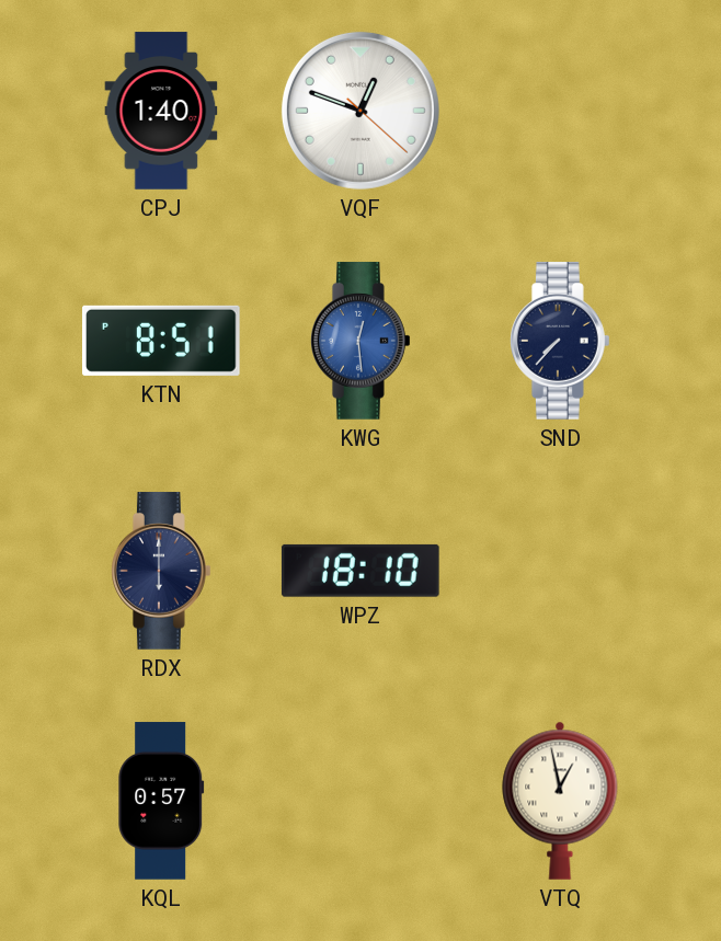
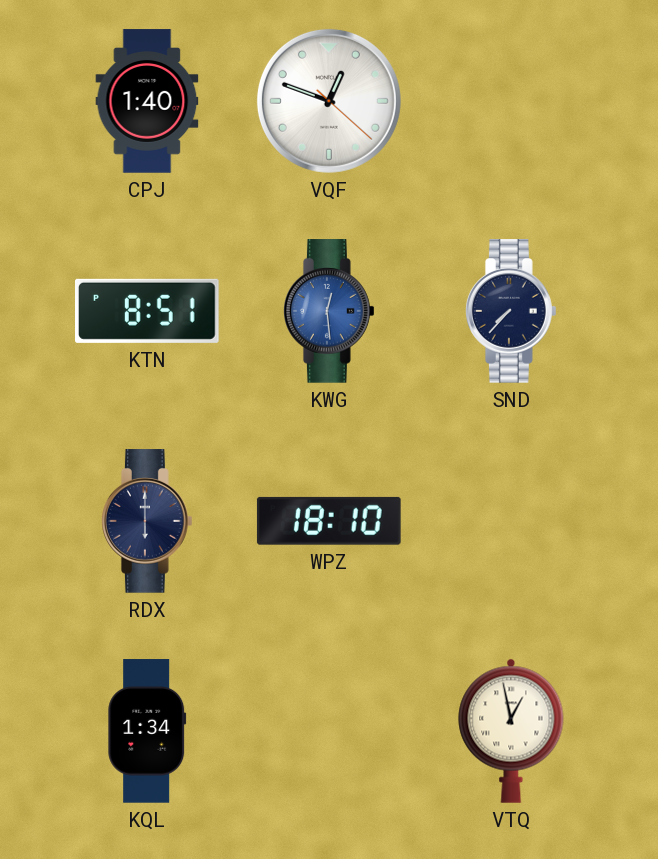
KQL: 0:57 -> 1:34
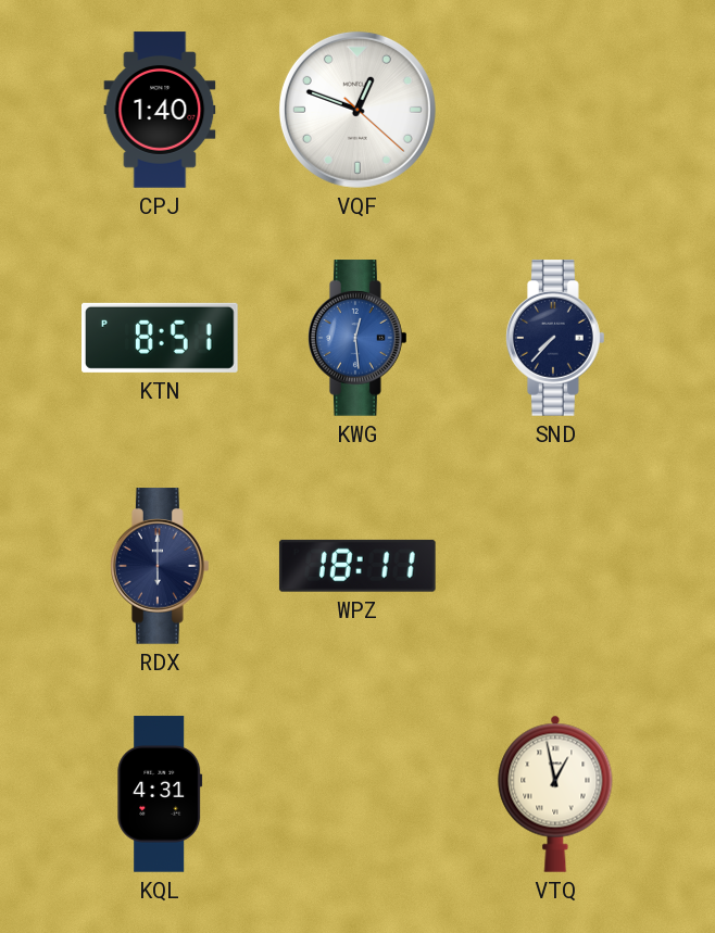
WPZ: 18:10 -> 18:11
KQL: 1:34 -> 4:31
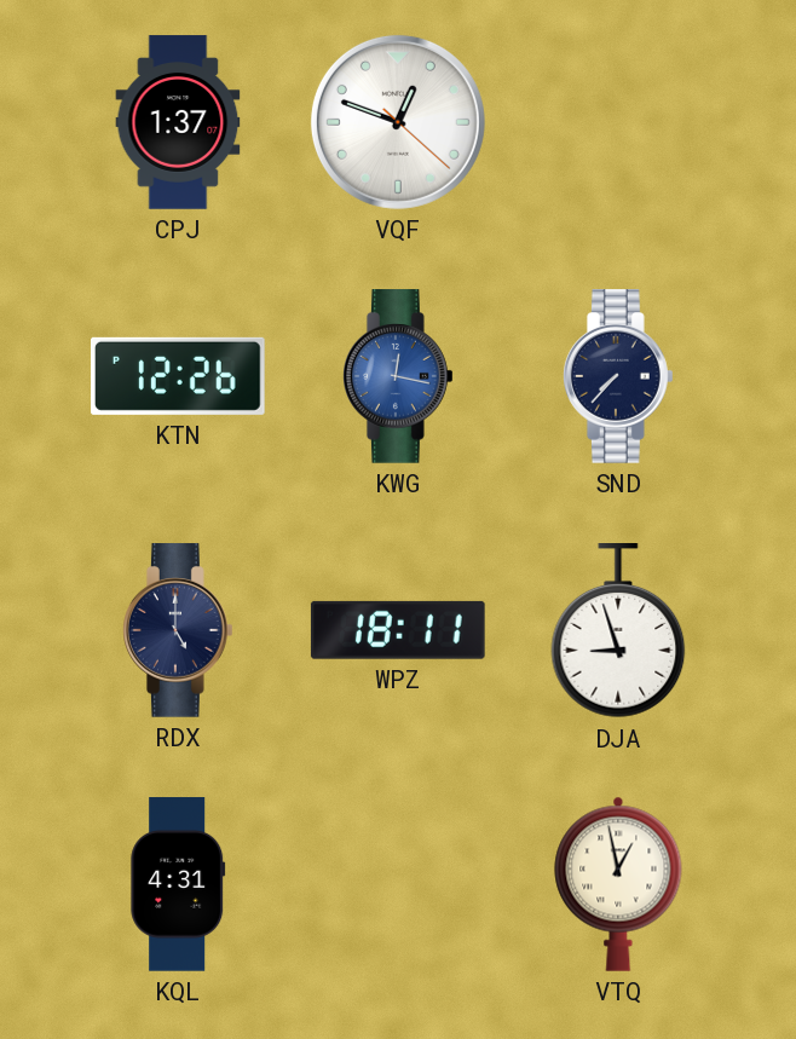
CPJ: 1:40 -> 1:37
KTN: 8:51 -> 12:26
KWG: 12:29 -> 12:17
RDX: 6:00 -> 5:00
DJA: none -> 8:57
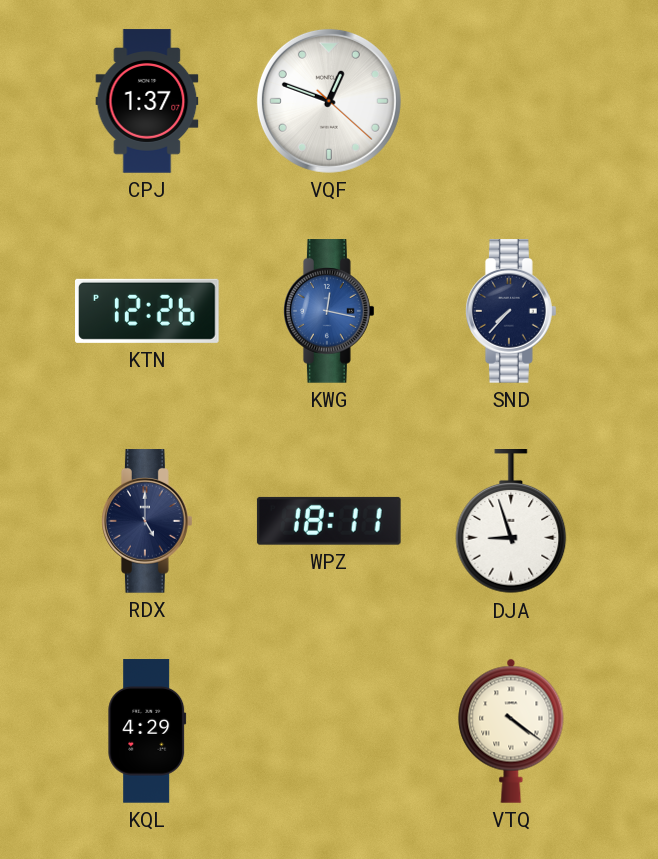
KQL: 4:31 -> 4:29
VTQ: 12:58 -> 4:21
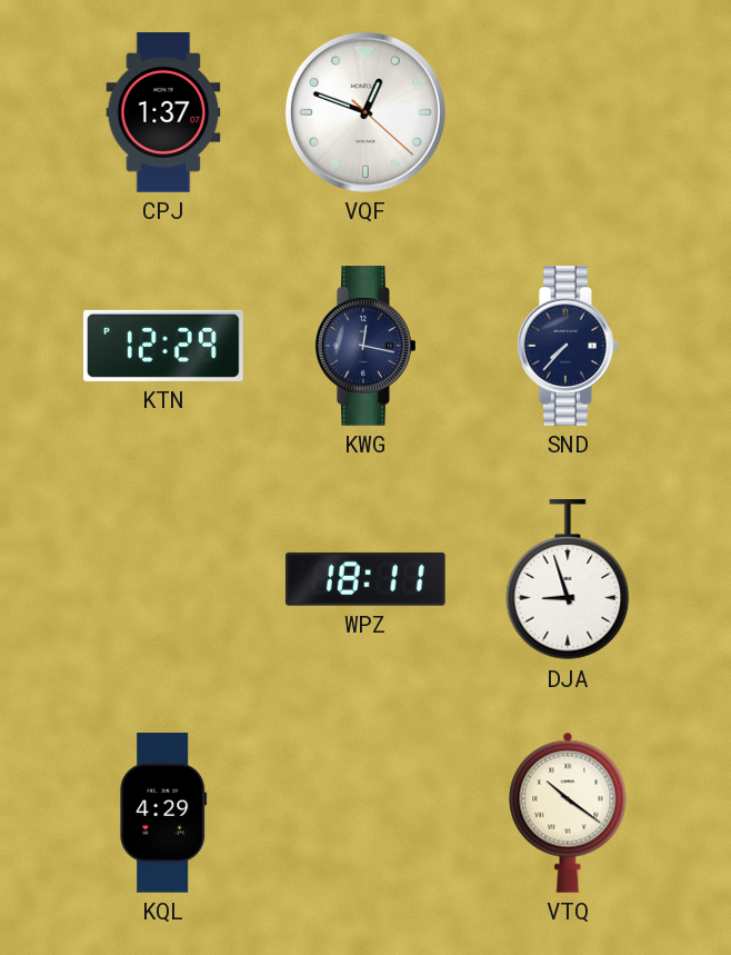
KTN: 12:26 -> 12:29
KWG dial: blue -> navy
RDX: 5:00 -> none
VTQ: 4:21 -> 10:21
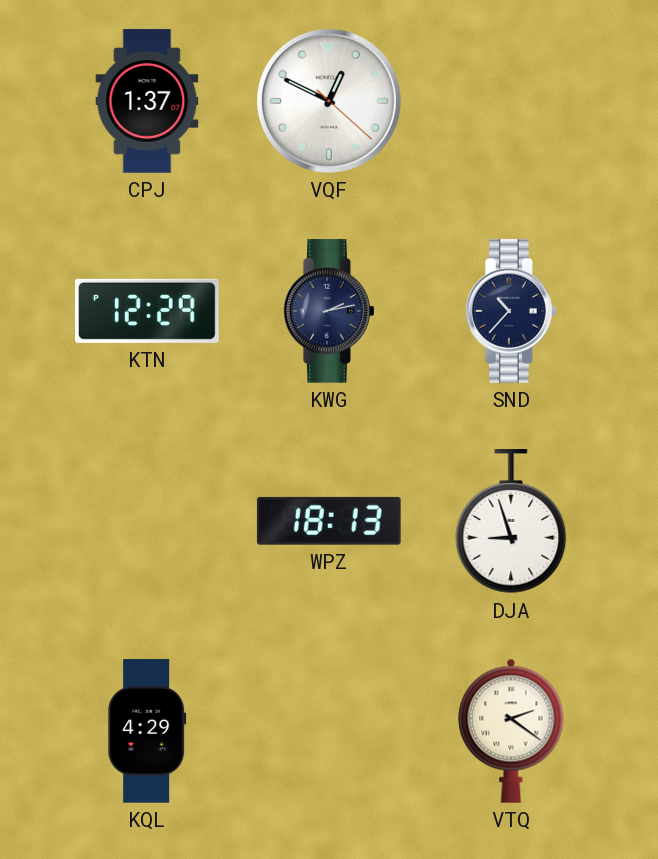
VQF: 12:48 -> 12:49
KWG: 12:17 -> 2:13
SND: 7:37 -> 10:37
WPZ: 18:11 -> 18:13
VTQ: 10:21 -> 2:21
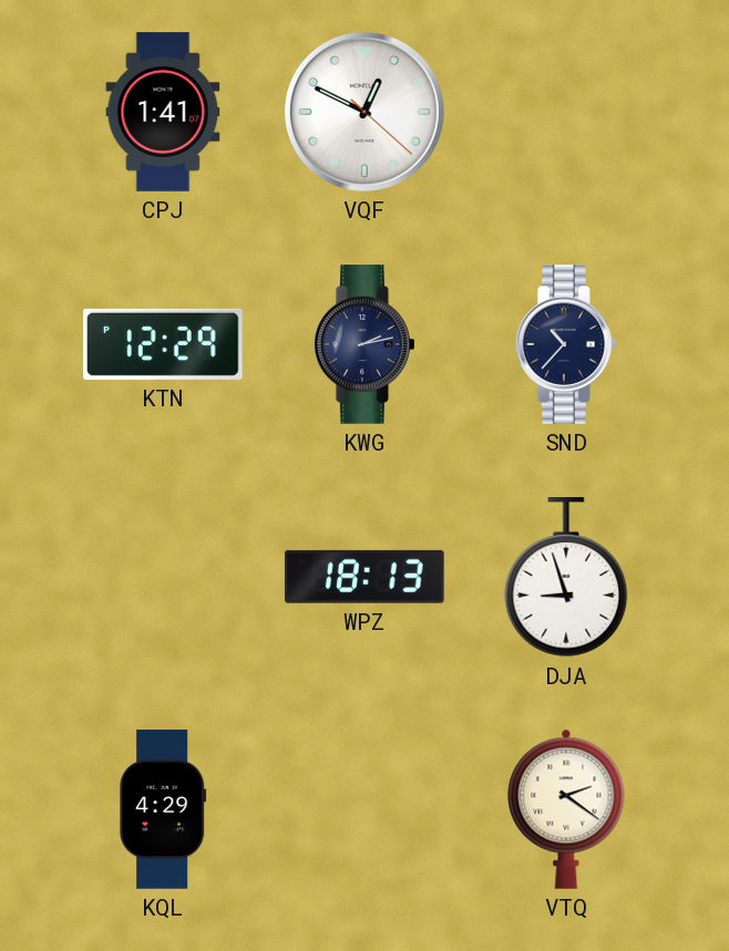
CPJ: 1:37 -> 1:41
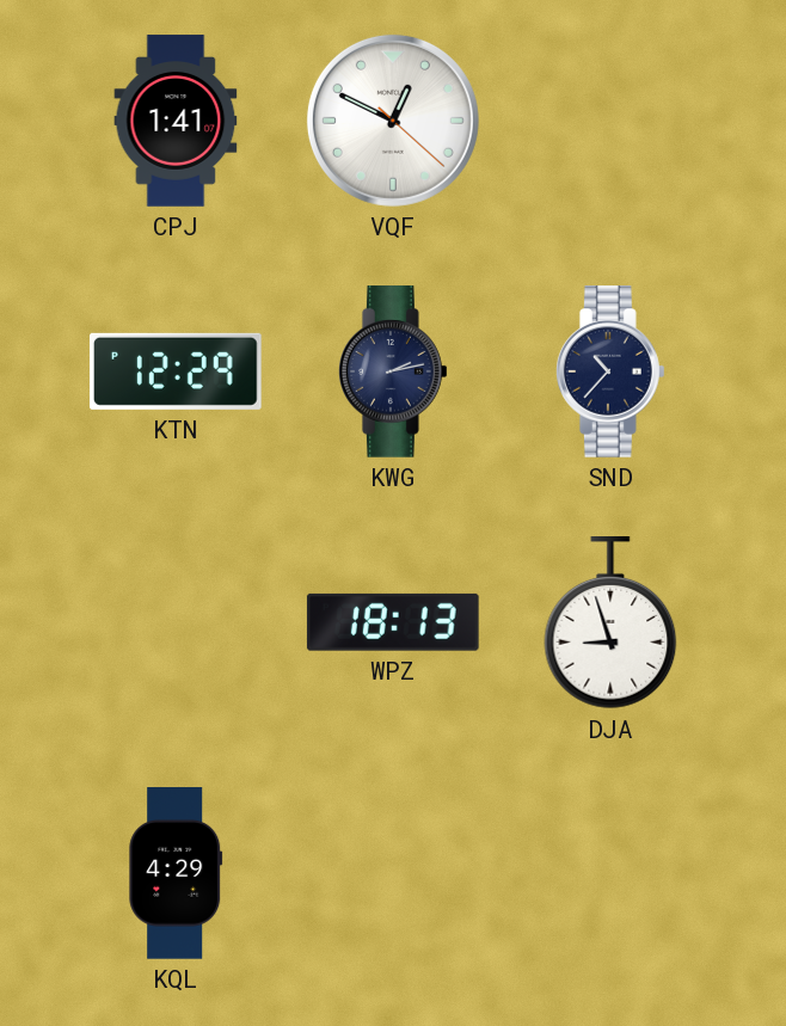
VTQ: 2:21 -> none
